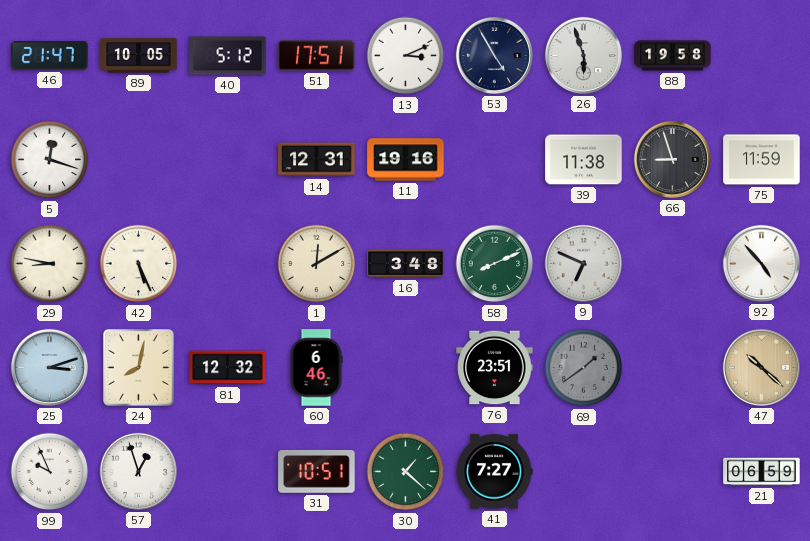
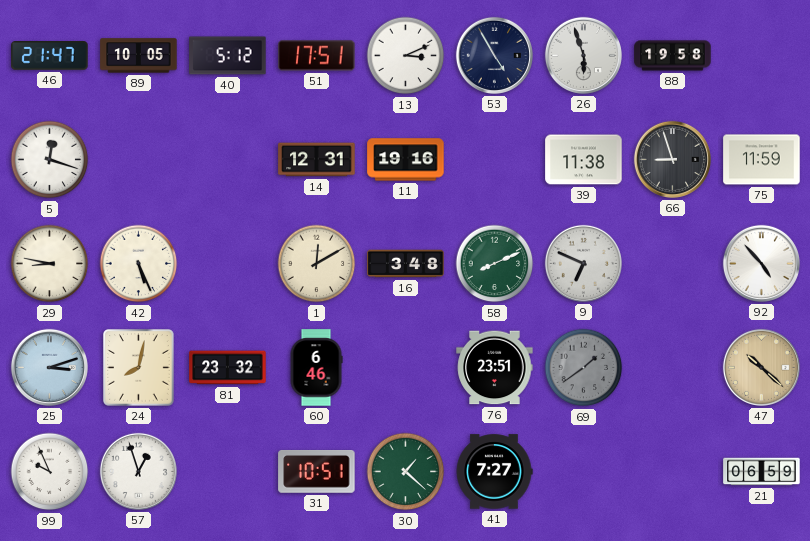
81: 12:32 -> 23:32
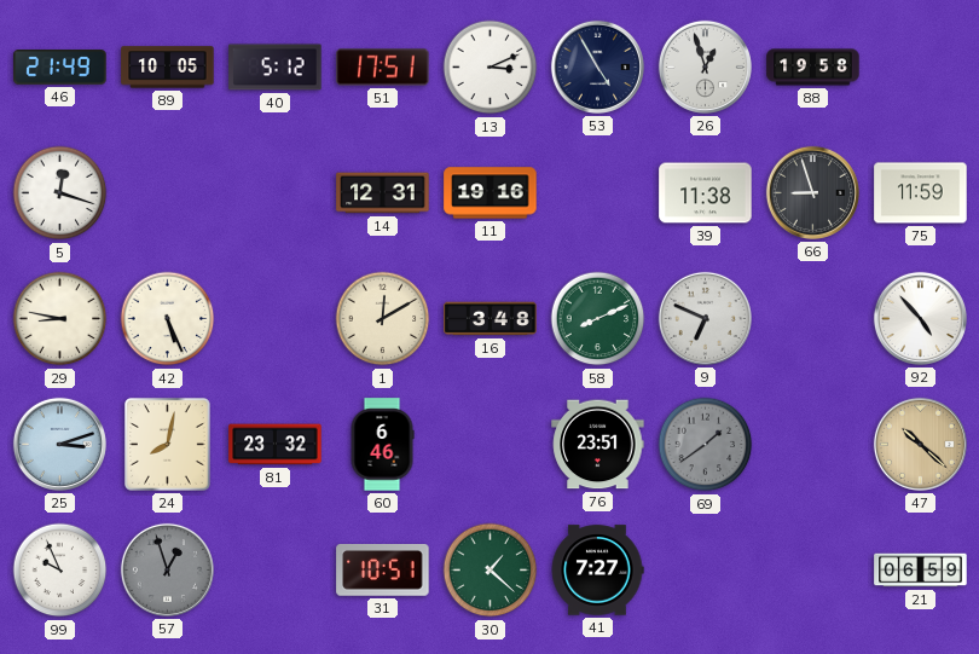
46: 21:47 -> 21:49
26: 5:57 -> 12:57
57 dial: white -> grey
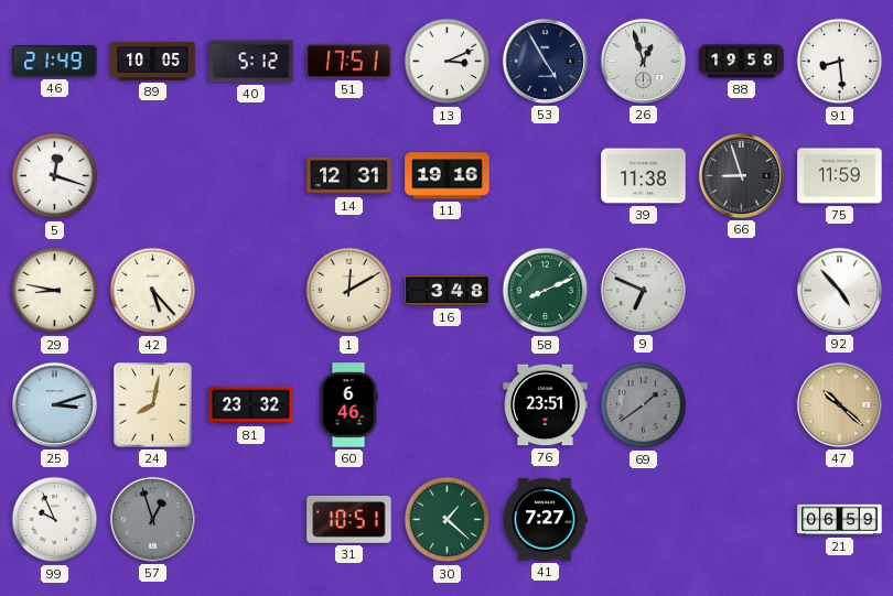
91: none -> 8:29
42: 5:26 -> 5:23
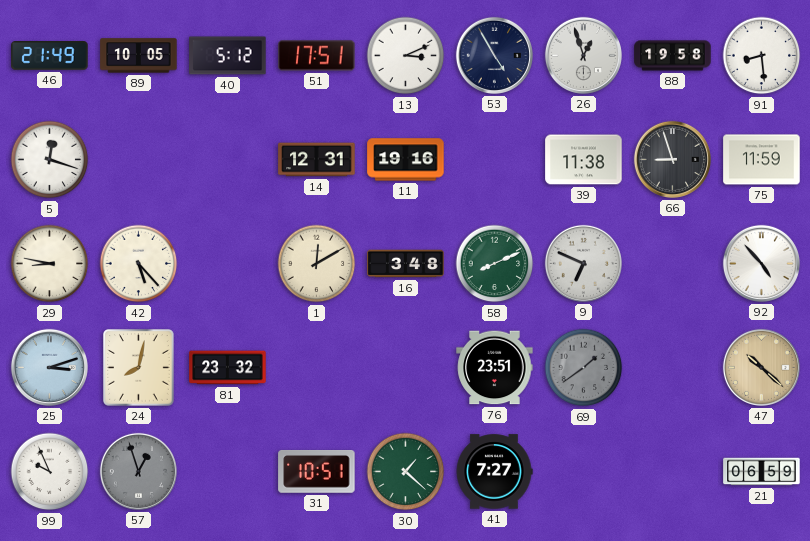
60: 6:46 -> none
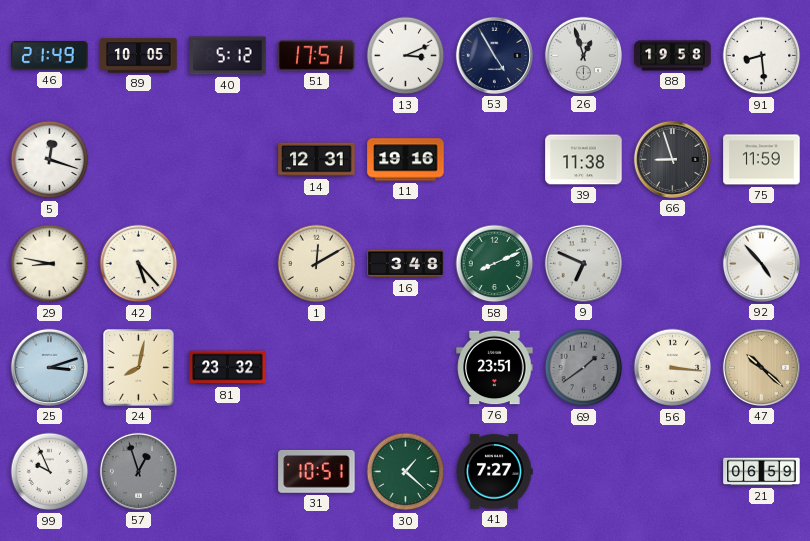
56: none -> 3:16
